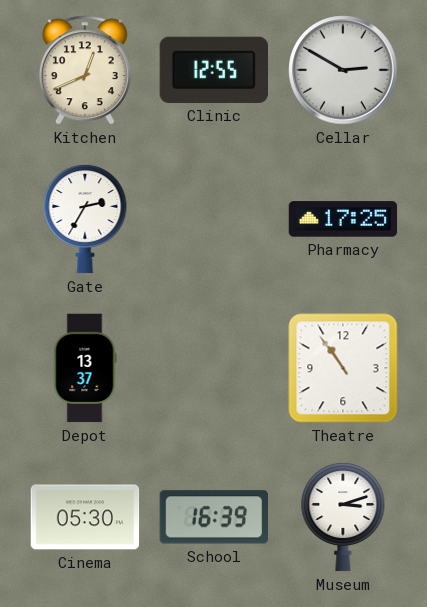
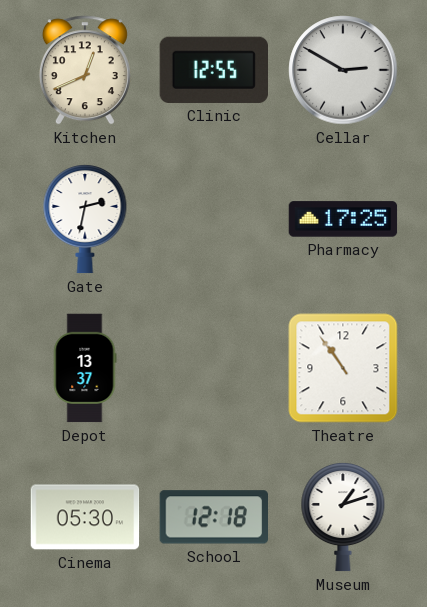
Gate: 2:35 -> 2:32
School: 16:39 -> 12:18
Museum: 3:12 -> 1:12
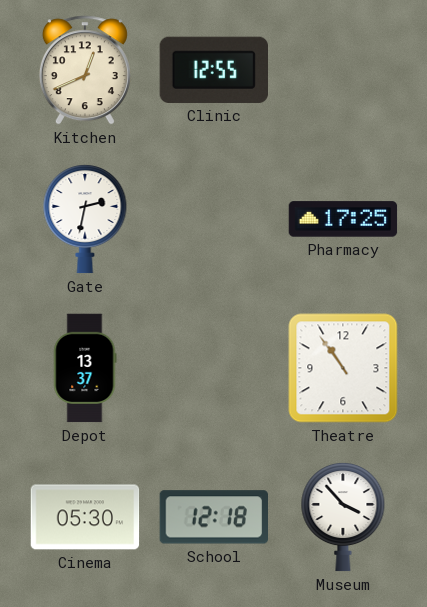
Cellar: 2:50 -> none
Museum: 1:12 -> 3:53
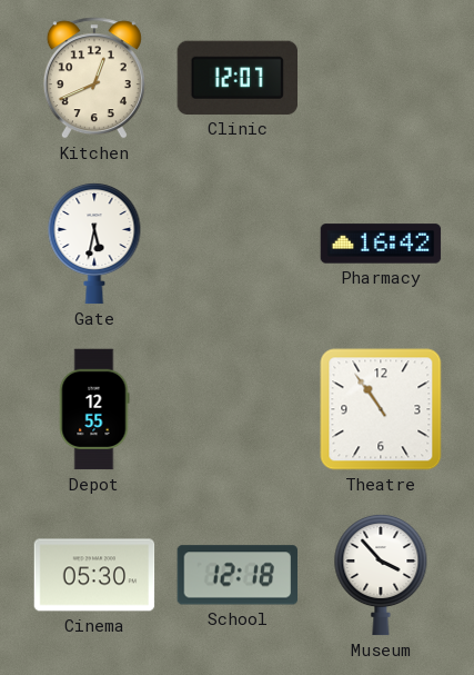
Clinic: 12:55 -> 12:07
Gate: 2:32 -> 5:32
Pharmacy: 17:25 -> 16:42
Depot: 13:37 -> 12:55
